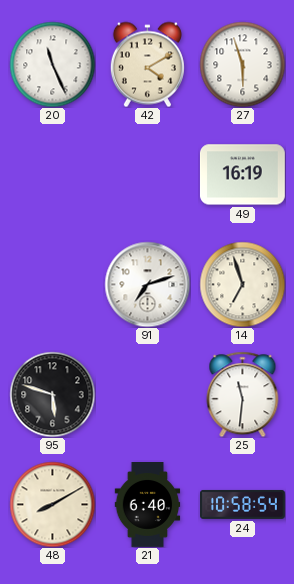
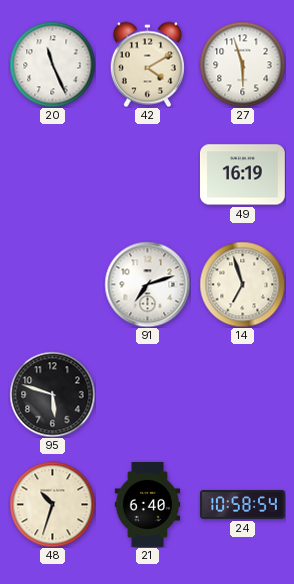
25: 11:31 -> none
48: 8:10 -> 10:33
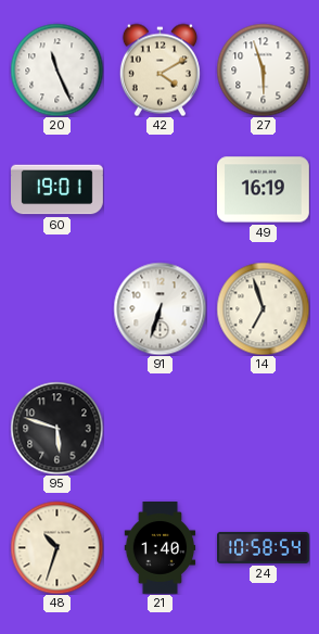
60: none -> 19:01
91: 7:12 -> 6:33
21: 6:40 -> 1:40
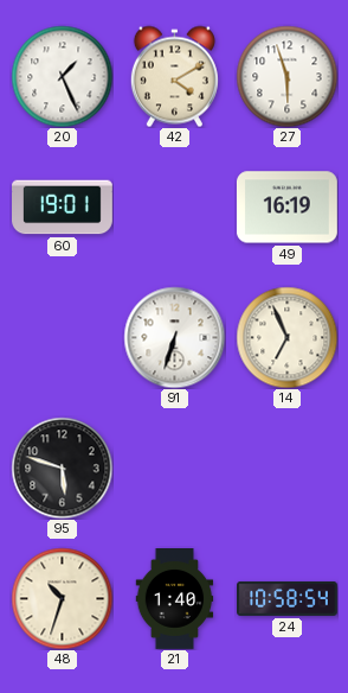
20: 11:26 -> 1:26
14: 6:57 -> 6:56
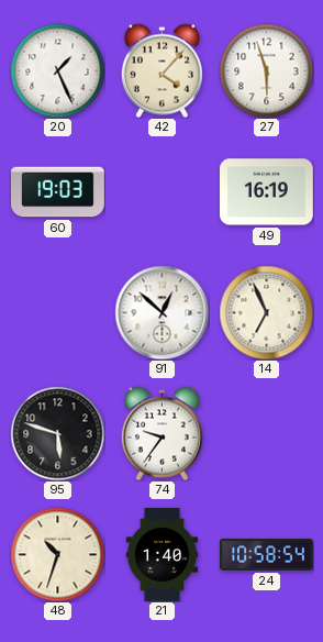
42: 4:10 -> 4:07
60: 19:01 -> 19:03
91: 6:33 -> 12:52
74: none -> 9:36
